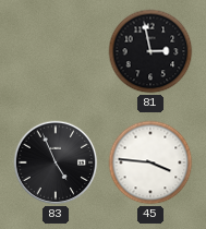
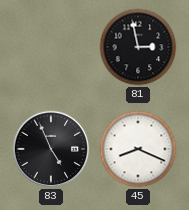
45: 3:46 -> 8:19
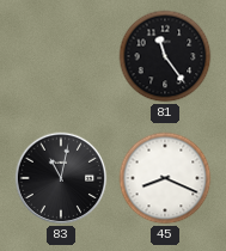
81: 2:58 -> 11:24
83: 4:56 -> 11:02
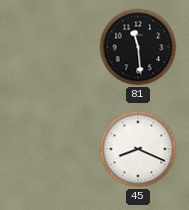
81: 11:24 -> 11:29
83: 11:02 -> none
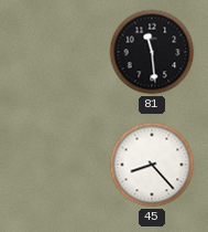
45: 8:19 -> 8:23
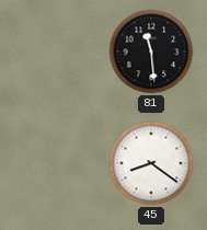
45: 8:23 -> 8:21
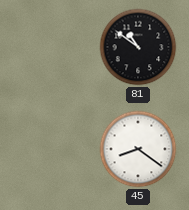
81: 11:29 -> 10:51
